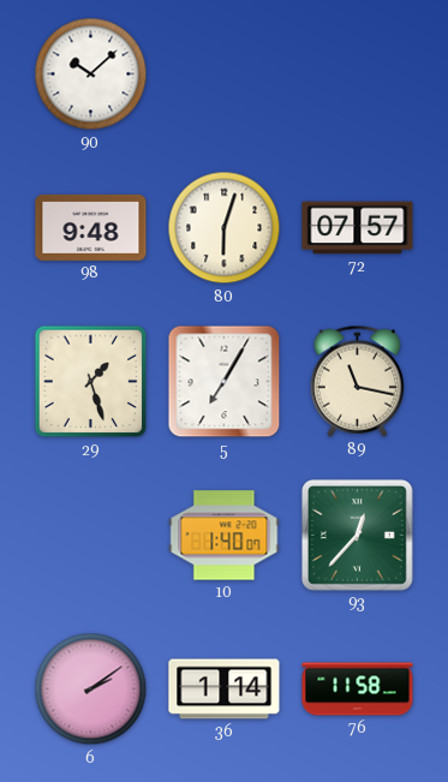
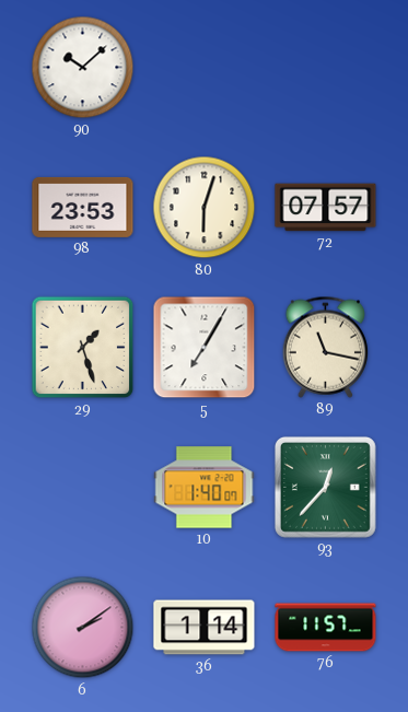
98: 9:48 -> 23:53
76: 11:58 -> 11:57
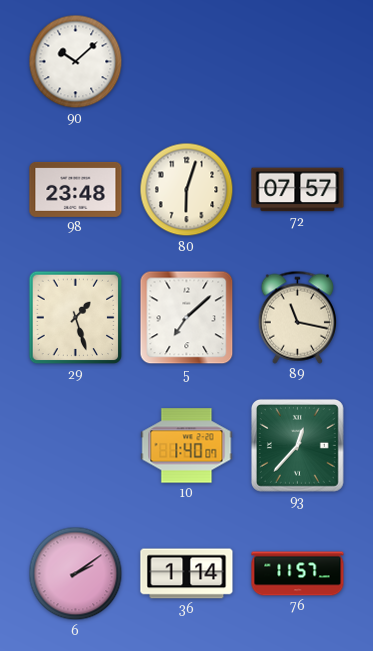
98: 23:53 -> 23:48
5: 7:05 -> 7:08
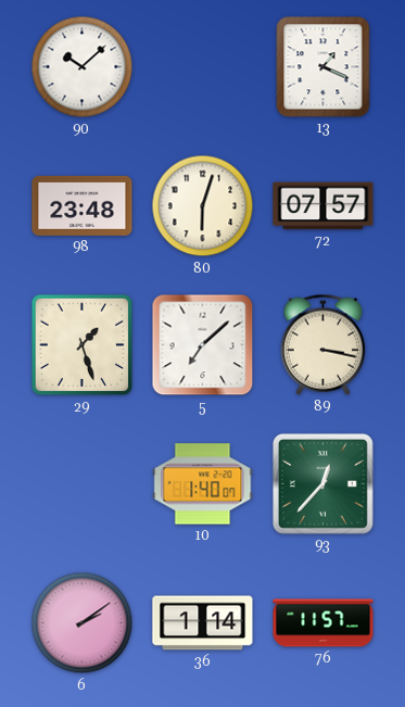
13: none -> 1:19
89: 11:17 -> 3:17
